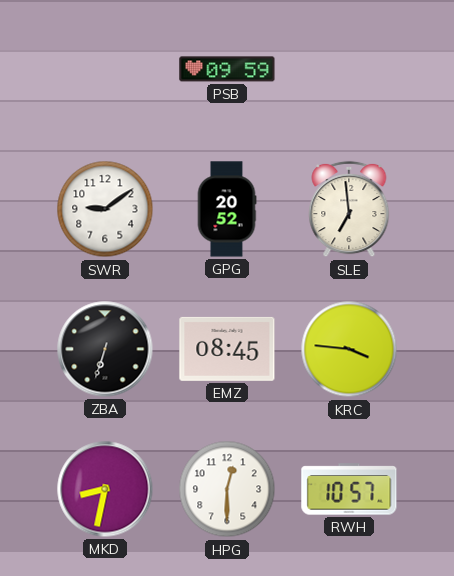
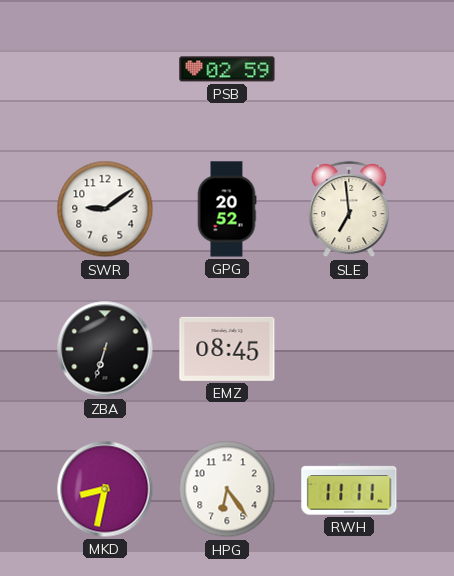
PSB: 09:59 -> 02:59
KRC: 3:46 -> none
HPG: 12:30 -> 6:24
RWH: 10:57 -> 11:11
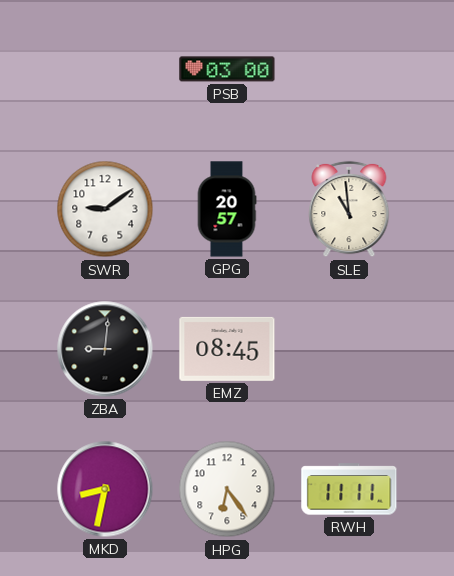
PSB: 02:59 -> 03:00
GPG: 20:52 -> 20:57
SLE: 6:59 -> 10:59
ZBA: 6:33 -> 9:01
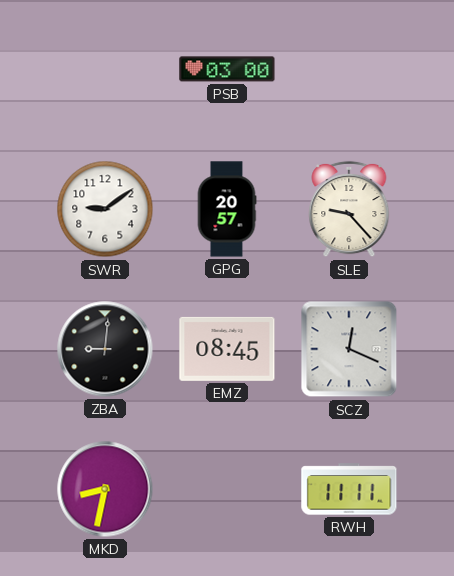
SLE: 10:59 -> 9:23
SCZ: none -> 12:19
HPG: 6:24 -> none
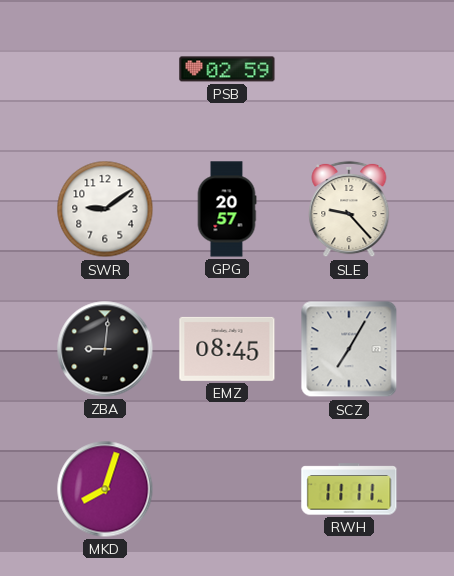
PSB: 03:00 -> 02:59
SCZ: 12:19 -> 7:05
MKD: 8:32 -> 8:03
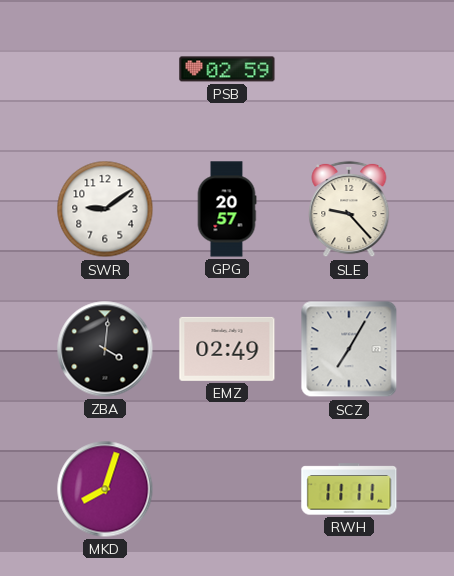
ZBA: 9:01 -> 4:01
EMZ: 08:45 -> 02:49
